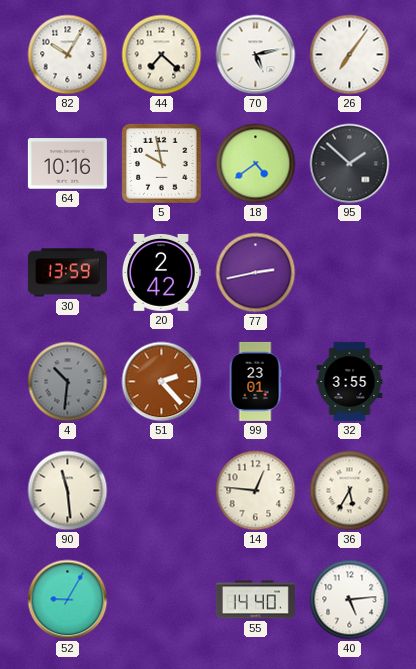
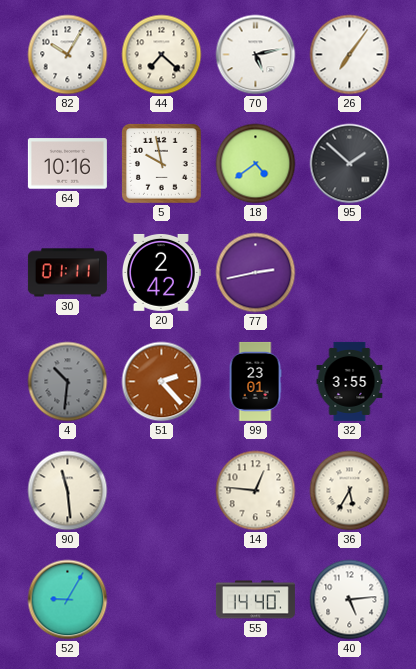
30: 13:59 -> 01:11
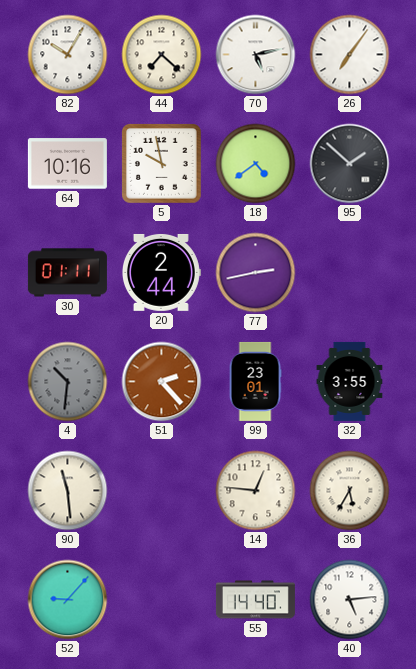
20: 2:42 -> 2:44
52: 9:05 -> 9:07
